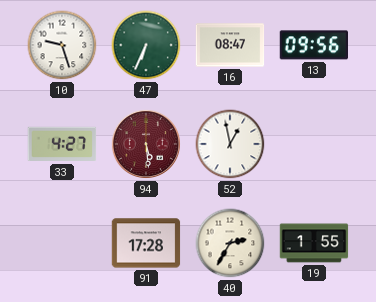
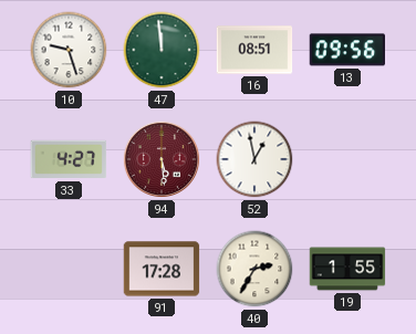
47: 6:34 -> 11:59
16: 08:47 -> 08:51
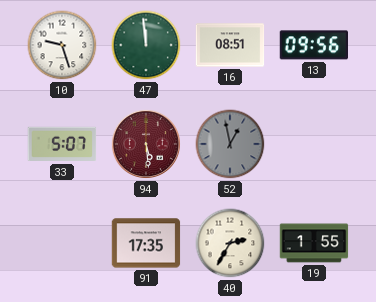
33: 4:27 -> 5:07
52 dial: white -> grey
91: 17:28 -> 17:35
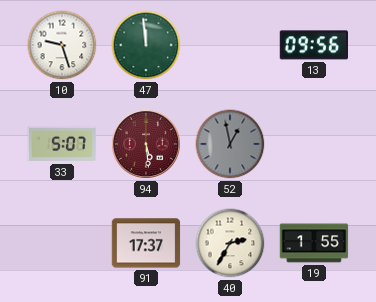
16: 08:51 -> none
91: 17:35 -> 17:37
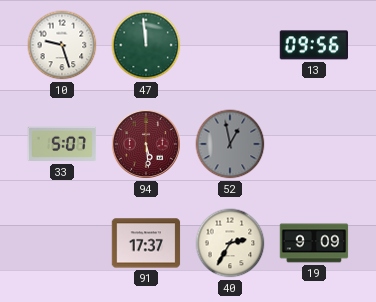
19: 1:55 -> 9:09
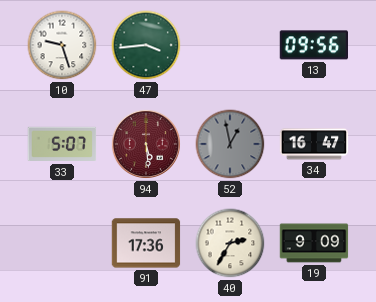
47: 11:59 -> 3:44
34: none -> 16:47
91: 17:37 -> 17:36
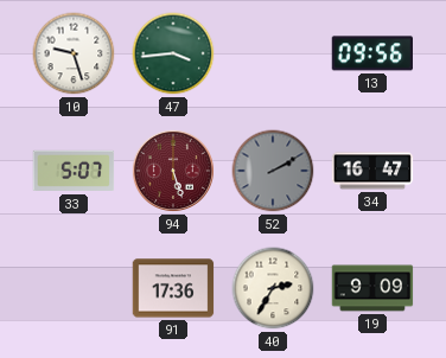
94: 5:29 -> 5:27
52: 12:58 -> 2:10
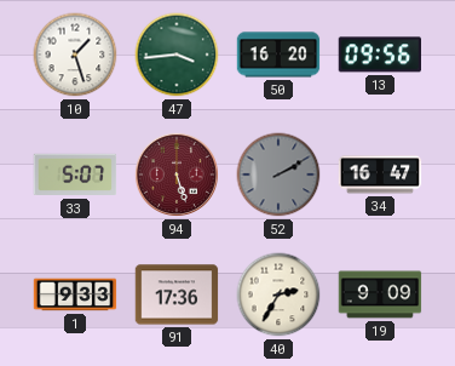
10: 9:27 -> 1:27
50: none -> 16:20
1: none -> 9:33
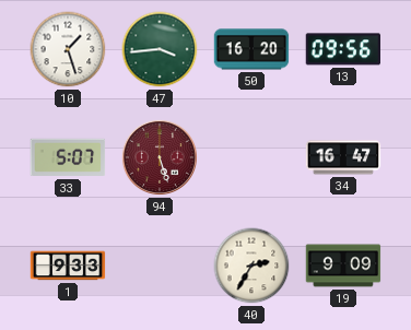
52: 2:10 -> none
91: 17:36 -> none
